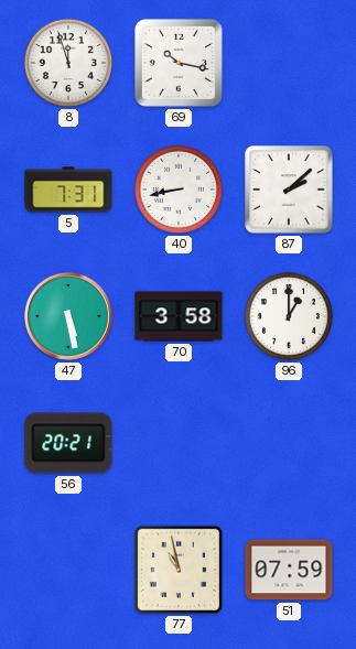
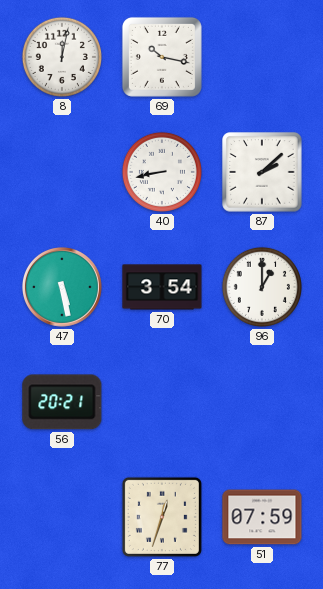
8: 11:57 -> 12:02
5: 7:31 -> none
70: 3:58 -> 3:54
77: 10:58 -> 12:33
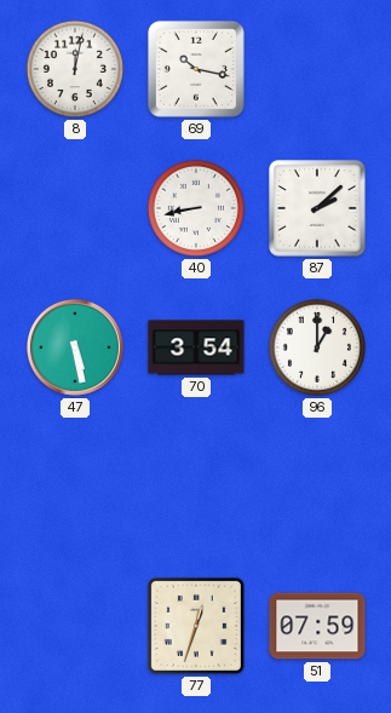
56: 20:21 -> none
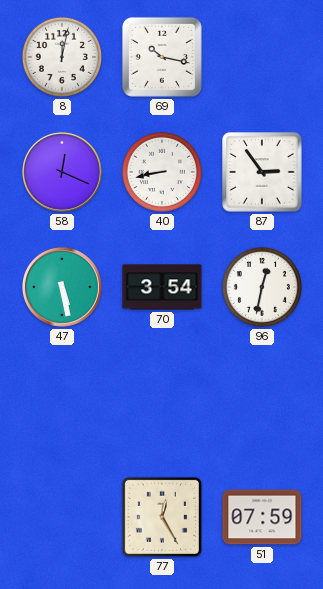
58: none -> 12:19
87: 2:08 -> 2:54
96: 1:00 -> 12:32
77: 12:33 -> 12:25
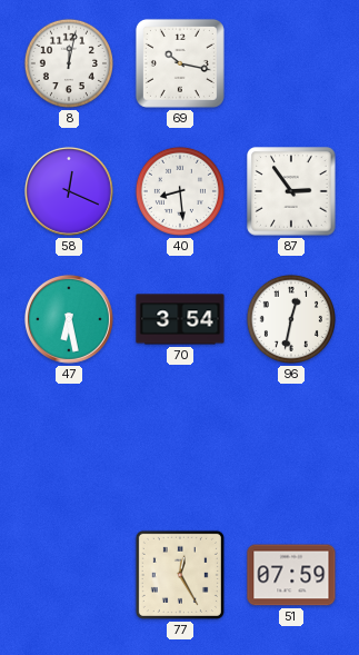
40: 8:43 -> 8:29
47: 5:28 -> 6:28
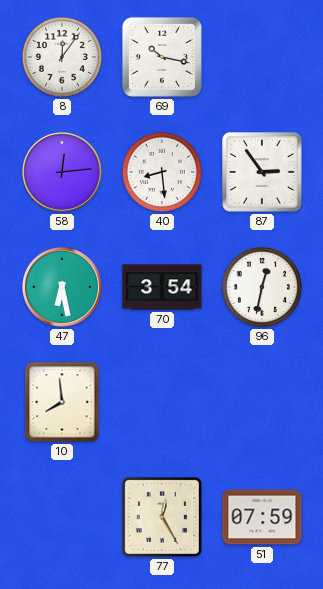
8: 12:02 -> 12:06
58: 12:19 -> 12:14
10: none -> 7:59
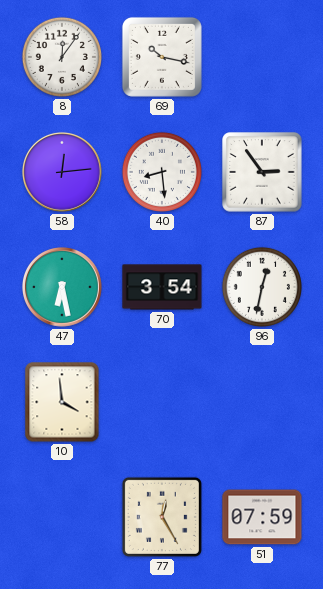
10: 7:59 -> 3:59
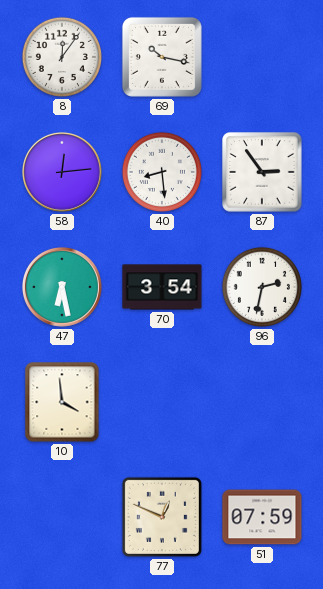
96: 12:32 -> 2:32
77: 12:25 -> 12:49
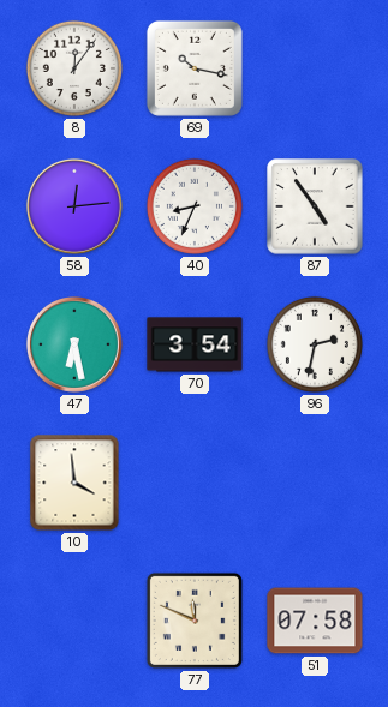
40: 8:29 -> 8:34
87: 2:54 -> 4:54
77: 12:49 -> 11:49
51: 07:59 -> 07:58
